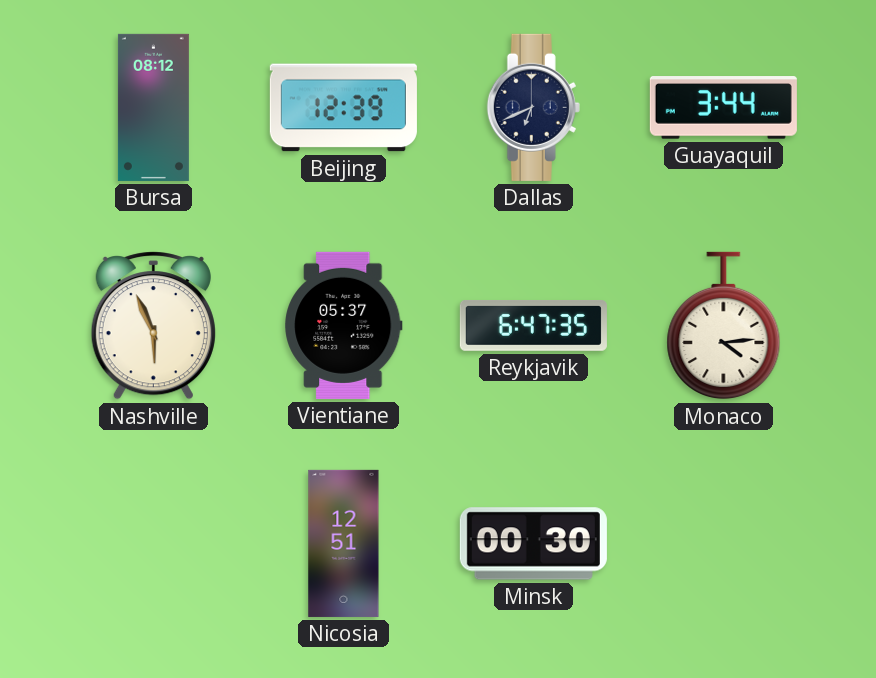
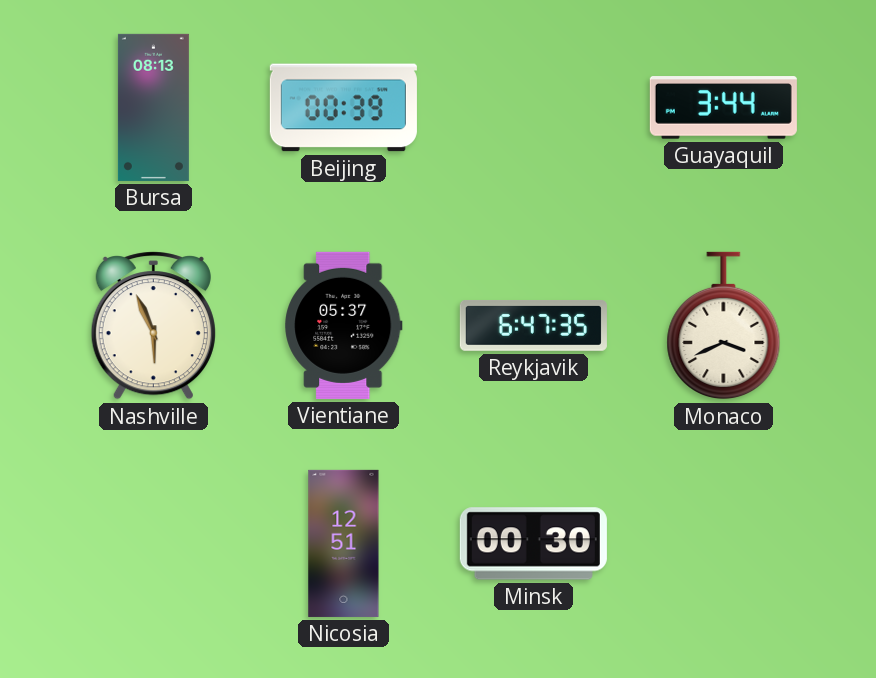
Bursa: 08:12 -> 08:13
Beijing: 12:39 -> 00:39
Dallas: 6:41 -> none
Monaco: 4:14 -> 3:41
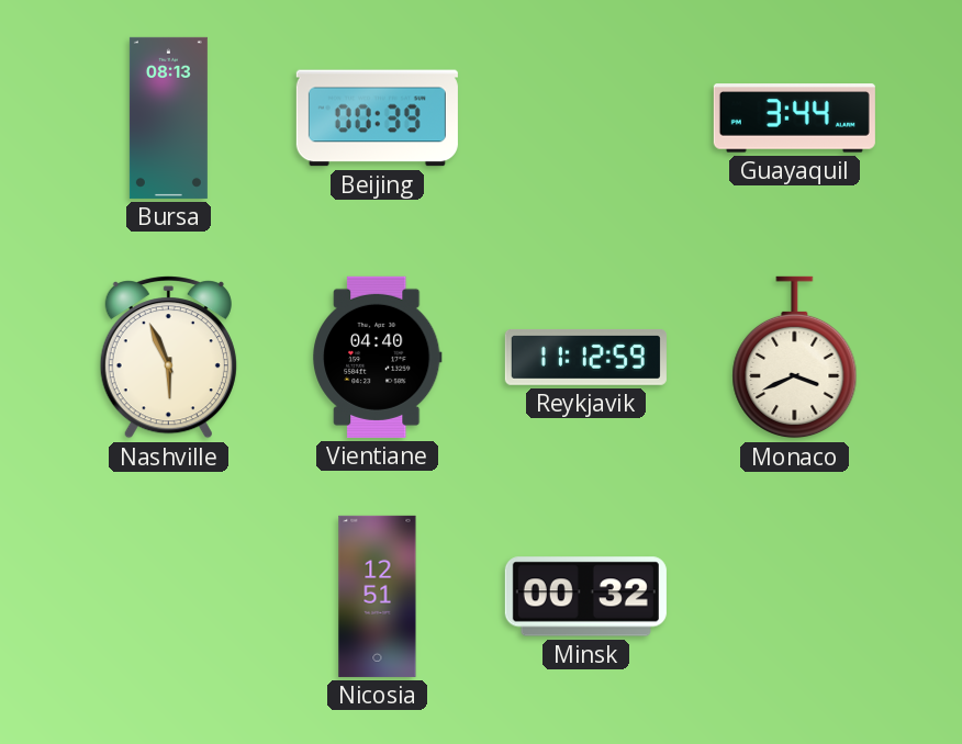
Vientiane: 05:37 -> 04:40
Reykjavik: 6:47 -> 11:12
Minsk: 00:30 -> 00:32
